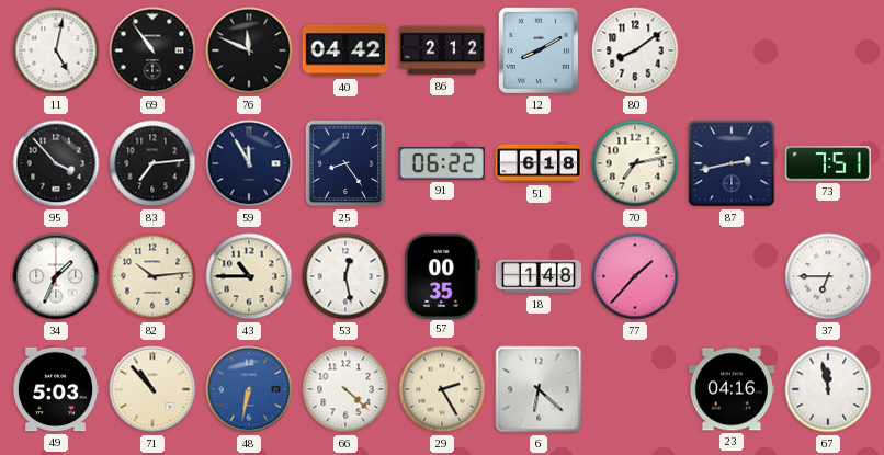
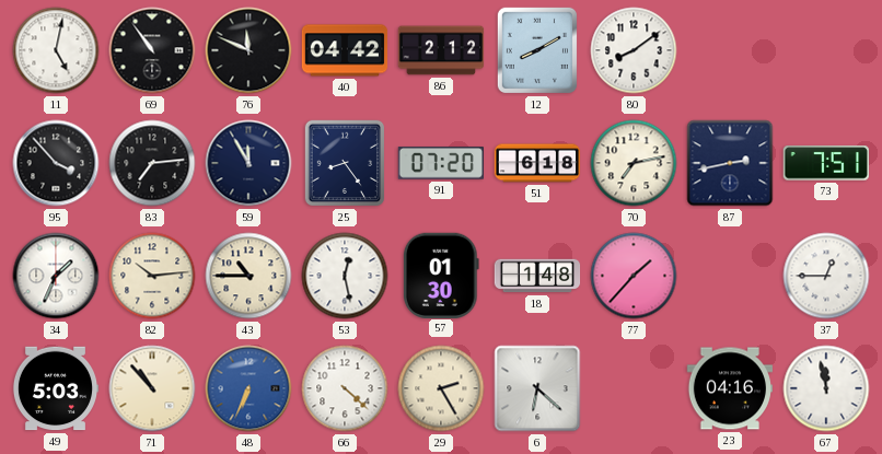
91: 06:22 -> 07:20
57: 00:35 -> 01:30
37: 6:45 -> 12:45
48: 6:32 -> 6:34
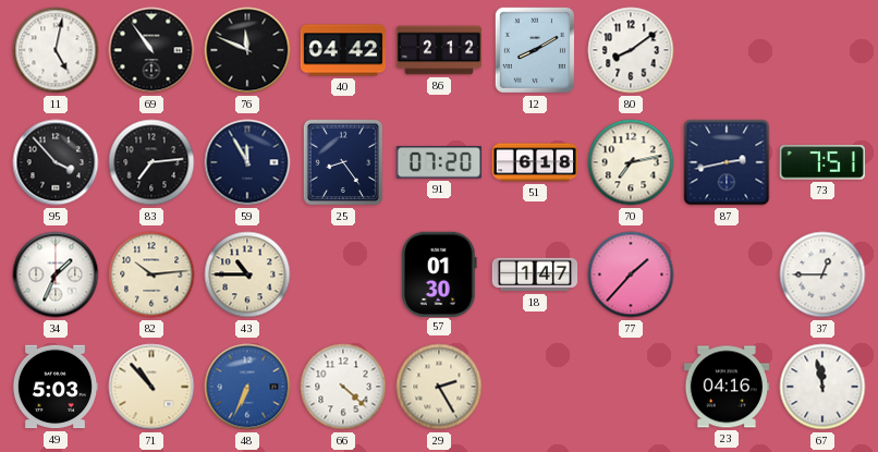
53: 12:28 -> none
18: 1:48 -> 1:47
6: 6:22 -> none
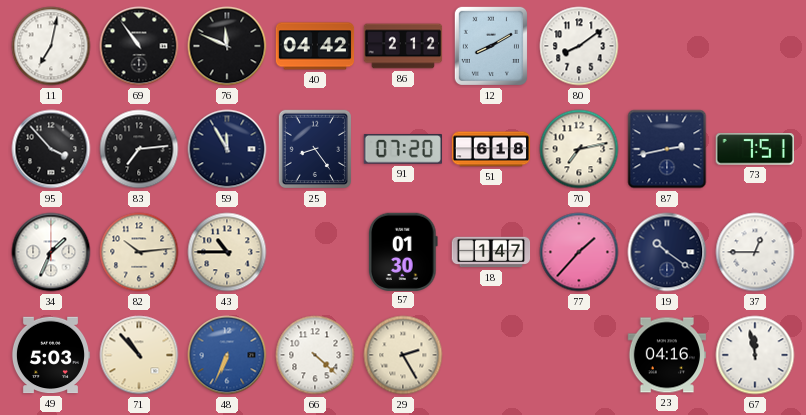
11: 5:02 -> 7:02
19: none -> 10:21
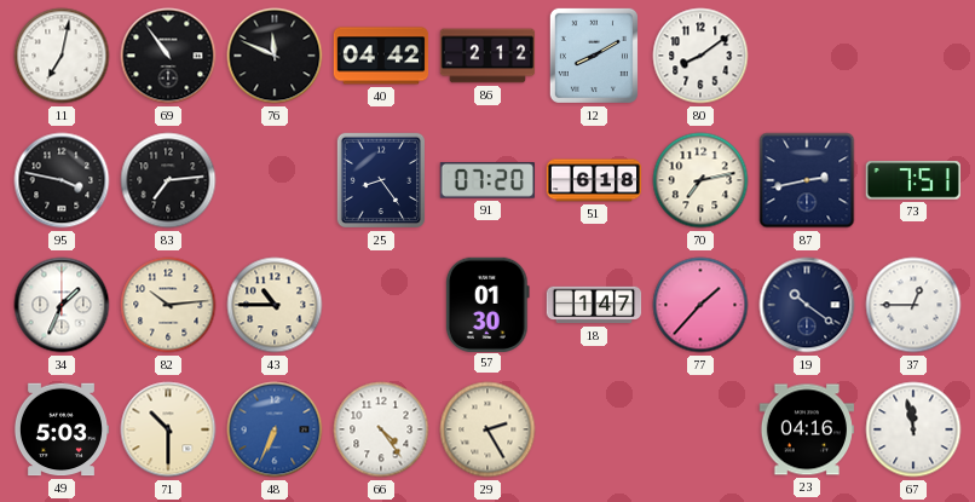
95: 3:53 -> 3:47
59: 11:55 -> none
71: 10:53 -> 10:30
66: 4:22 -> 4:24
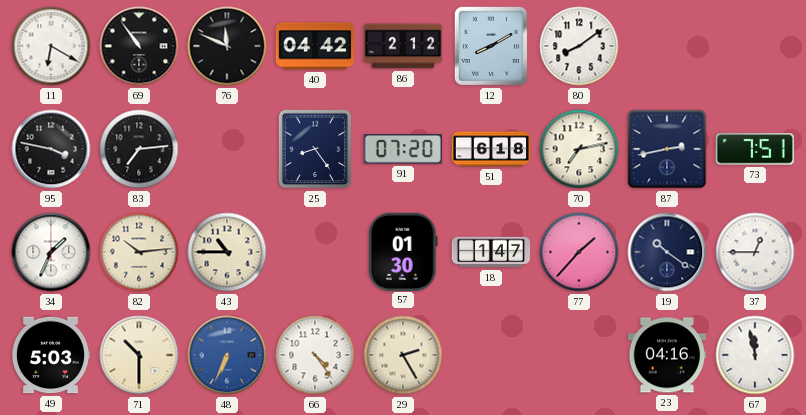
11: 7:02 -> 6:20
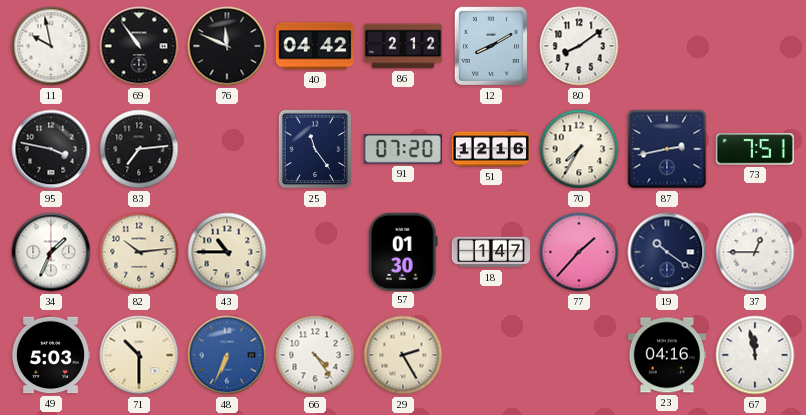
11: 6:20 -> 9:58
25: 8:24 -> 11:24
51: 6:18 -> 12:16
70: 7:13 -> 7:35
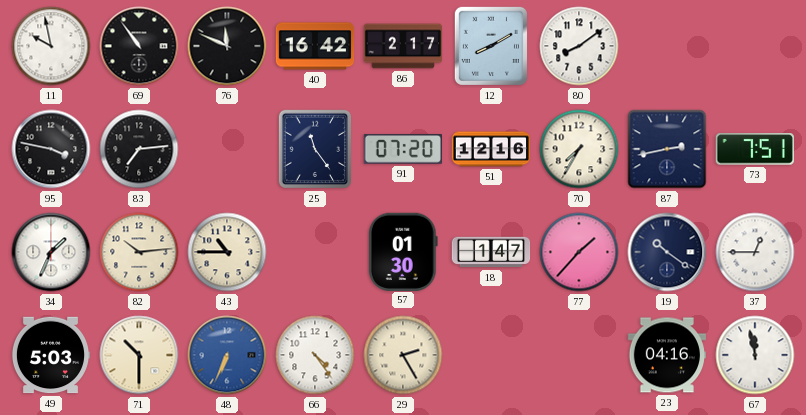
40: 04:42 -> 16:42
86: 2:12 -> 2:17
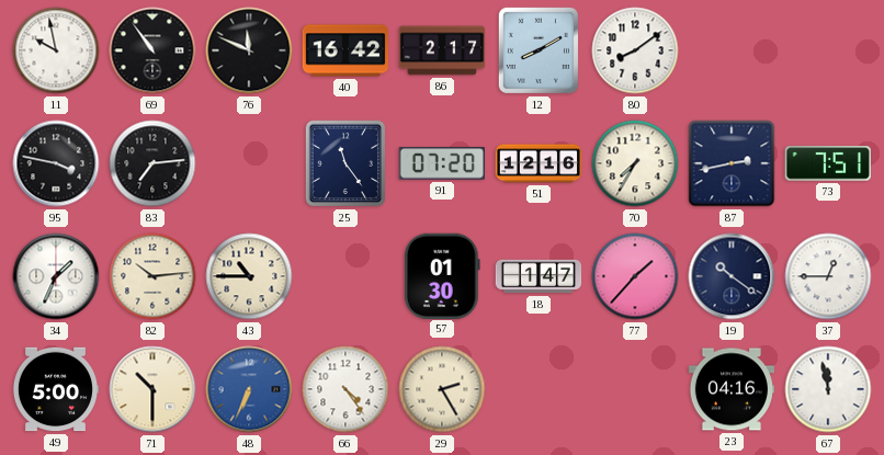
49: 5:03 -> 5:00
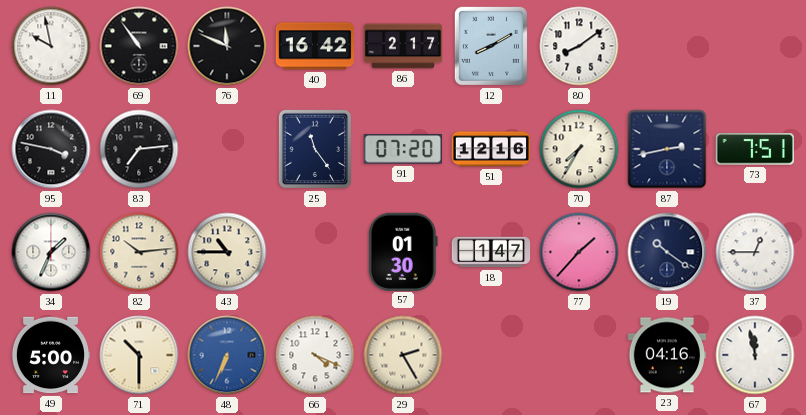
66: 4:24 -> 4:19
